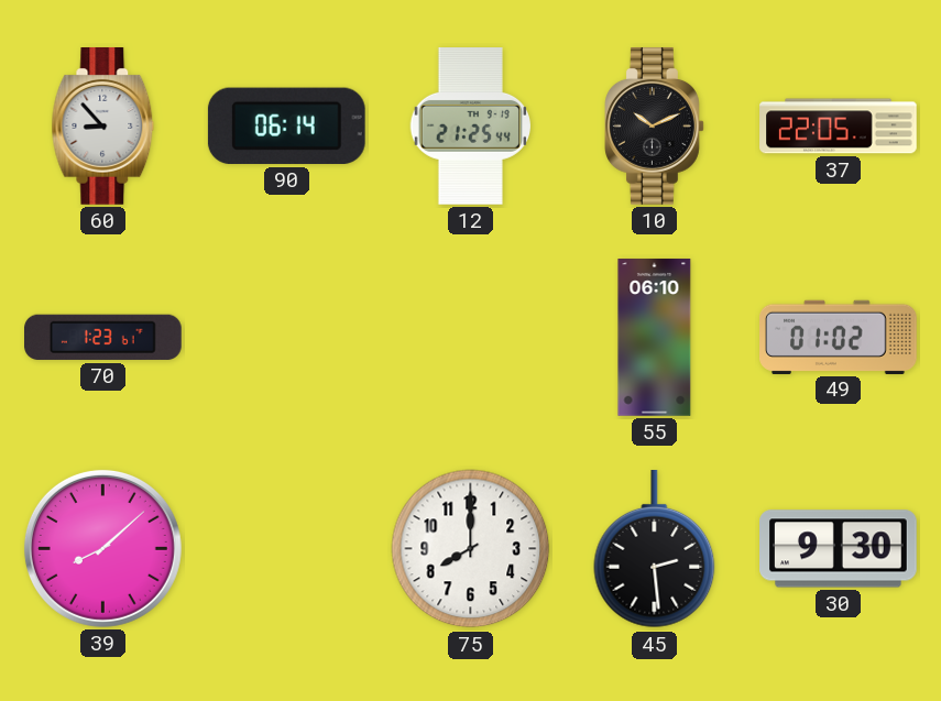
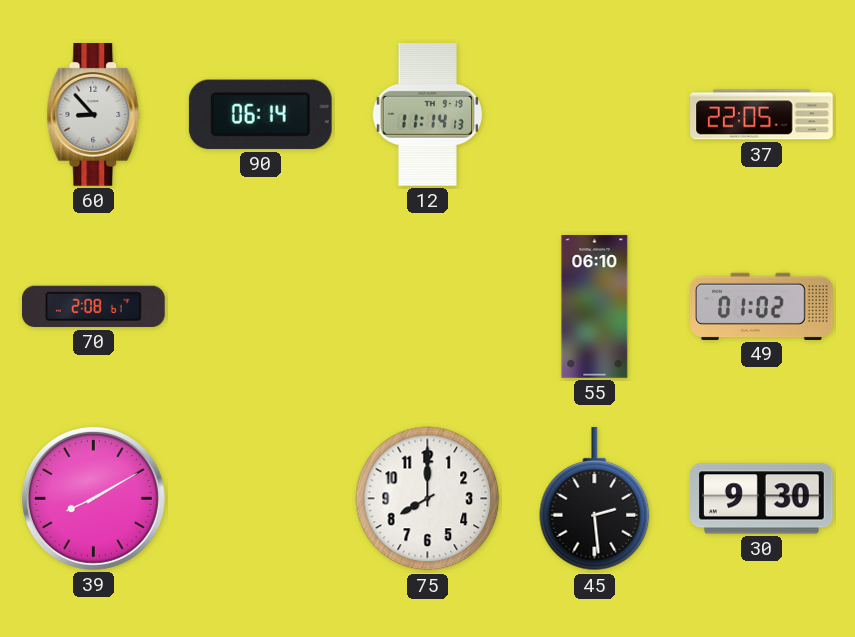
12: 21:25 -> 11:14
10: 10:11 -> none
70: 1:23 -> 2:08
39: 8:08 -> 8:10
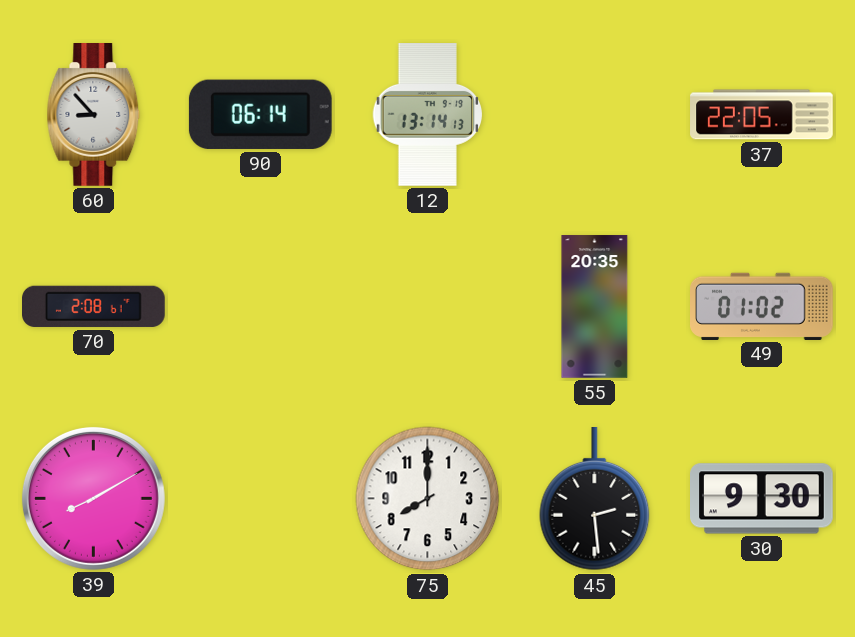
12: 11:14 -> 13:14
55: 06:10 -> 20:35
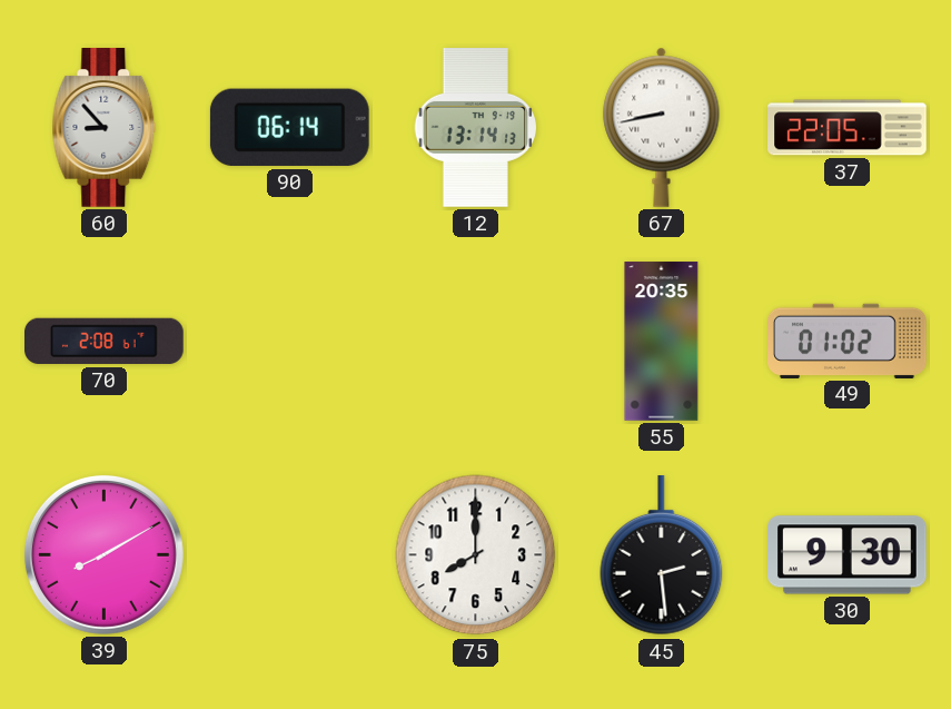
67: none -> 8:43
